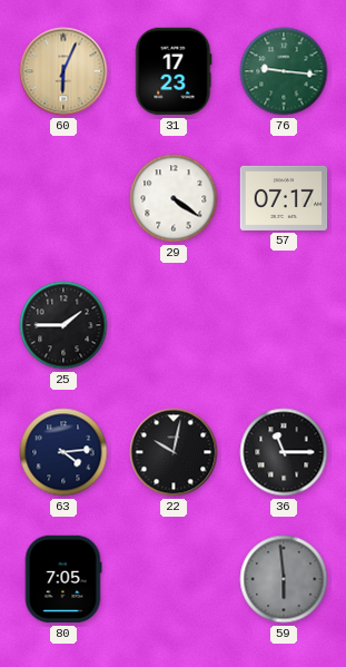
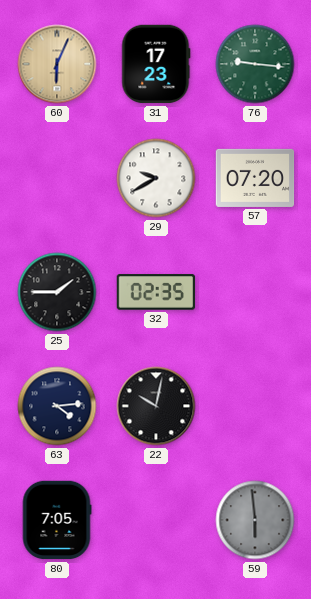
29: 4:21 -> 9:40
57: 07:17 -> 07:20
32: none -> 02:35
36: 11:15 -> none
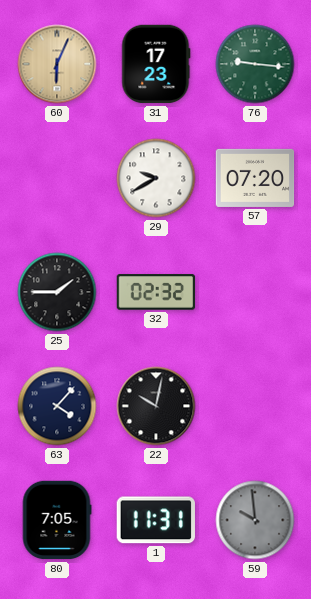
32: 02:35 -> 02:32
63: 4:14 -> 4:07
1: none -> 11:31
59: 5:59 -> 9:59
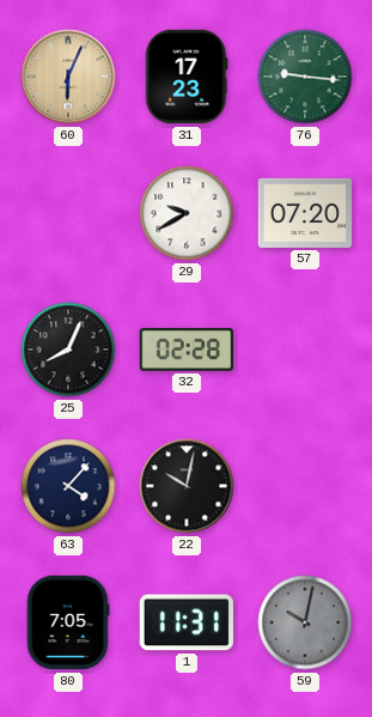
25: 1:45 -> 8:04
32: 02:32 -> 02:28
59: 9:59 -> 10:02
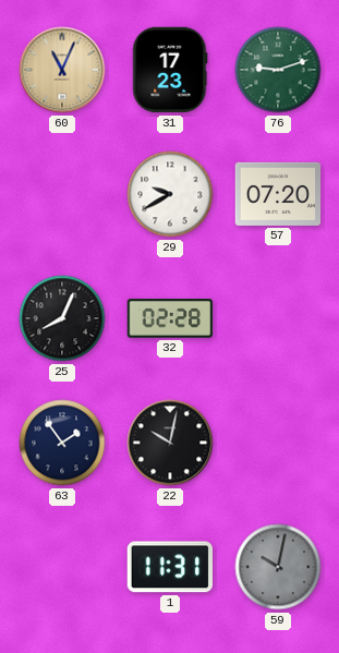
60: 6:04 -> 11:04
76: 9:16 -> 9:12
63: 4:07 -> 1:54
80: 7:05 -> none
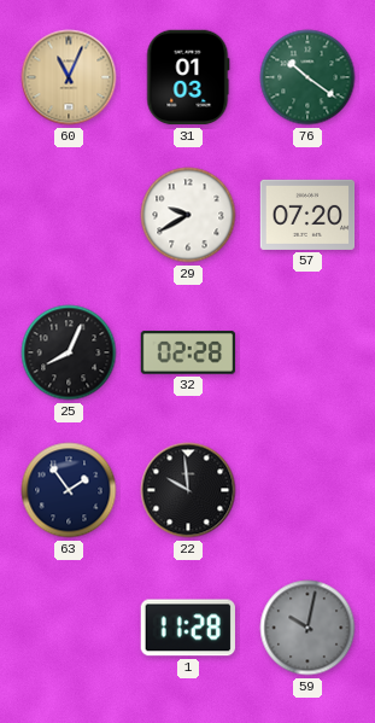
31: 17:23 -> 01:03
76: 9:12 -> 10:21
22: 10:02 -> 9:59
1: 11:31 -> 11:28
